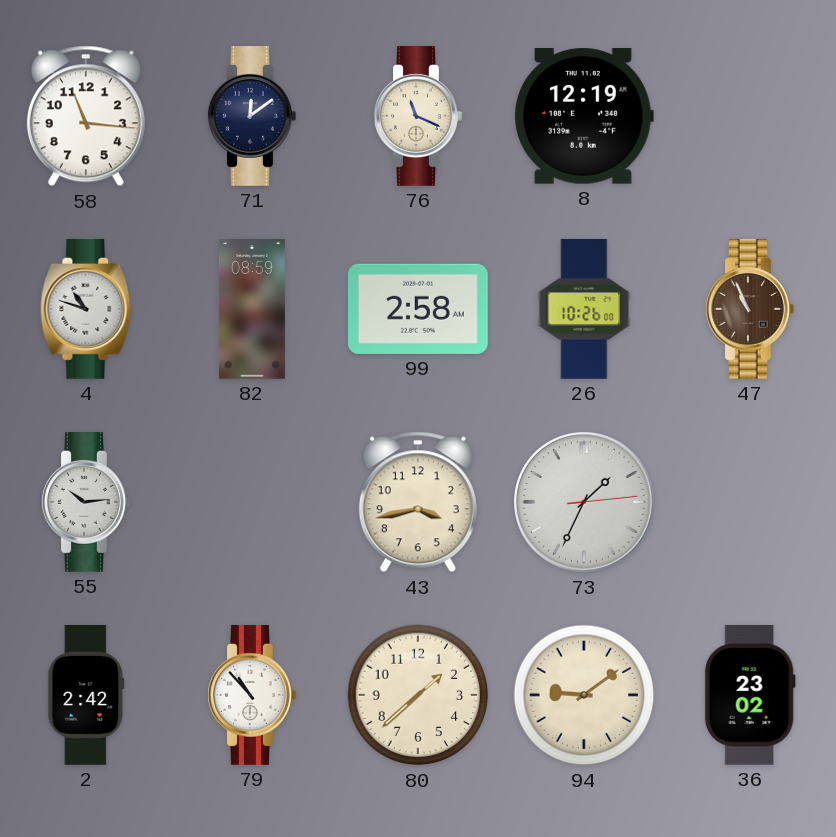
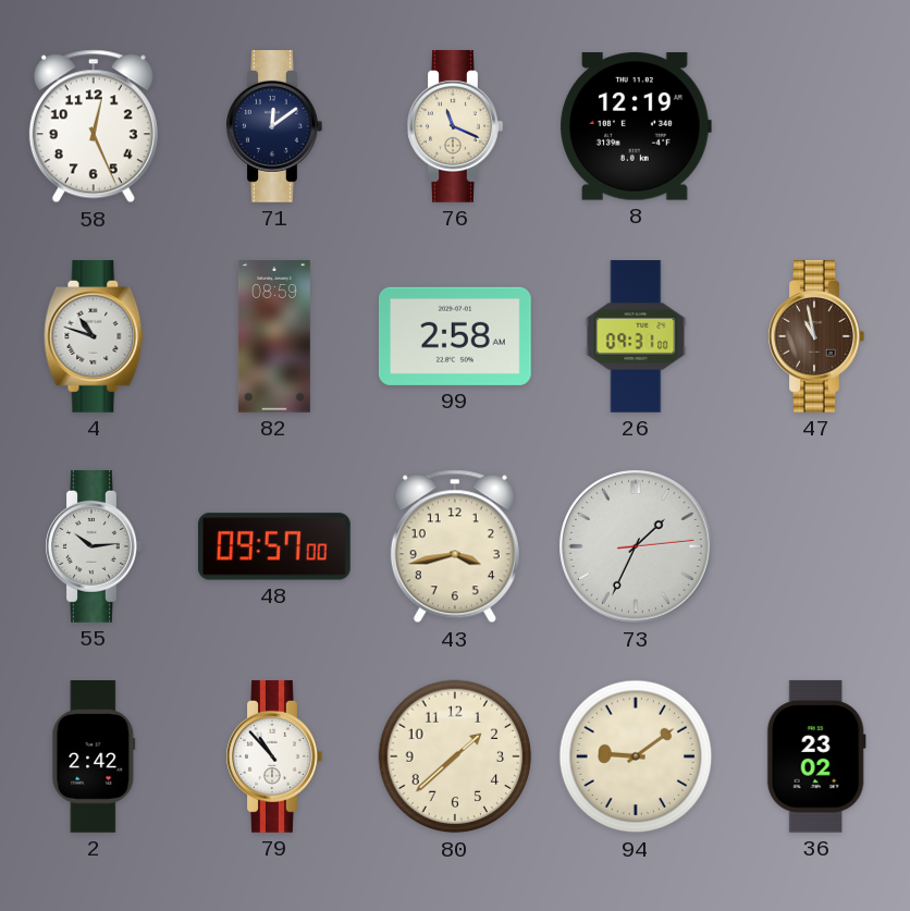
58: 11:16 -> 12:26
26: 10:26 -> 09:31
47: 10:56 -> 10:58
48: none -> 09:57
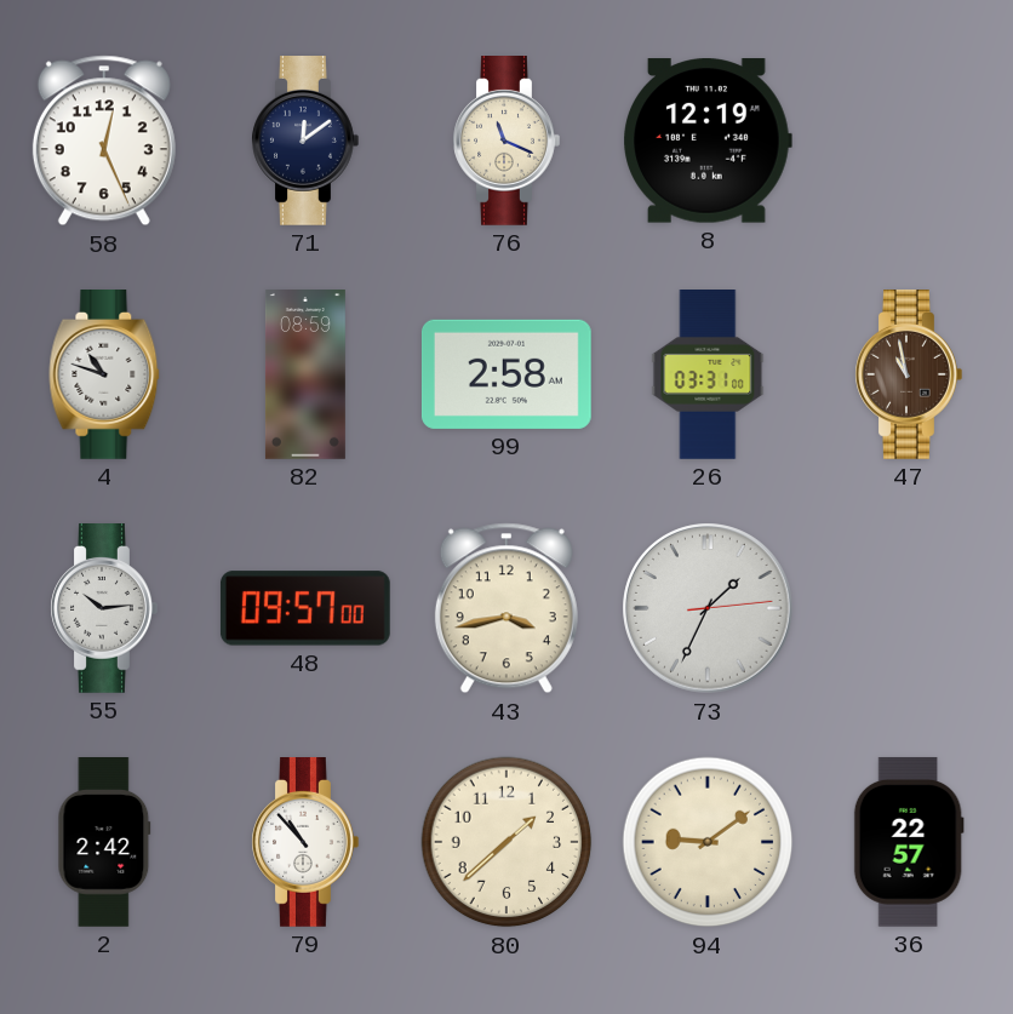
26: 09:31 -> 03:31
36: 23:02 -> 22:57
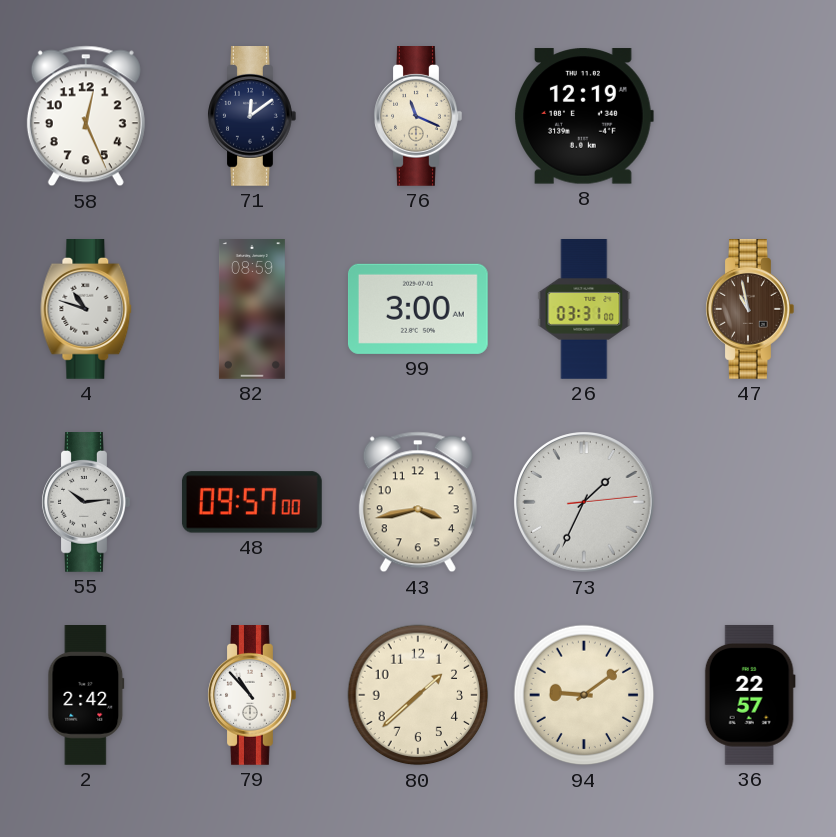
99: 2:58 -> 3:00
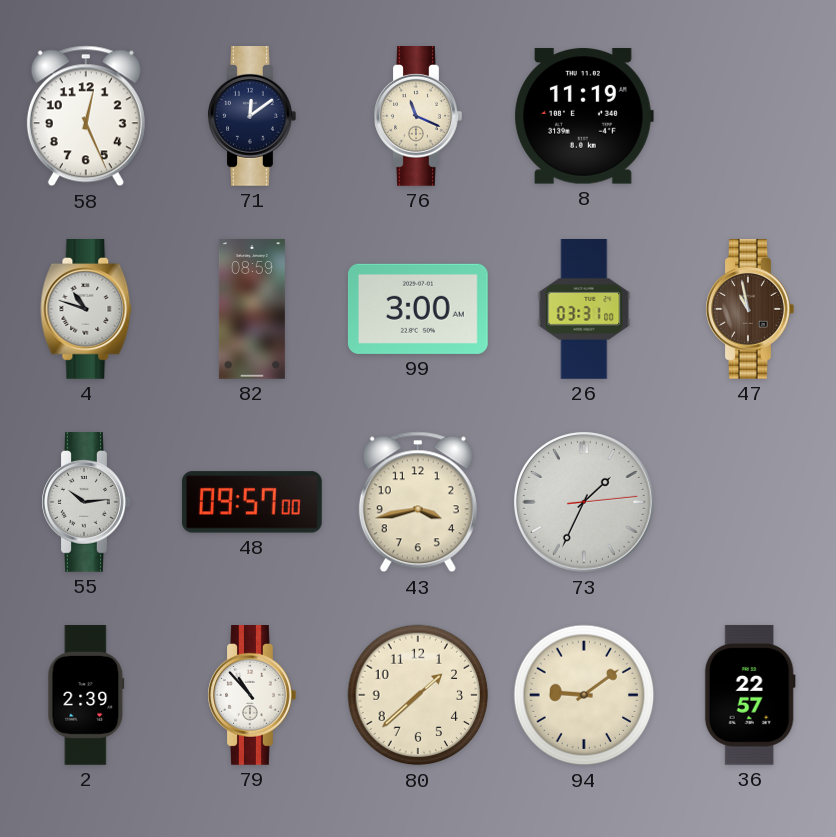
8: 12:19 -> 11:19
2: 2:42 -> 2:39
